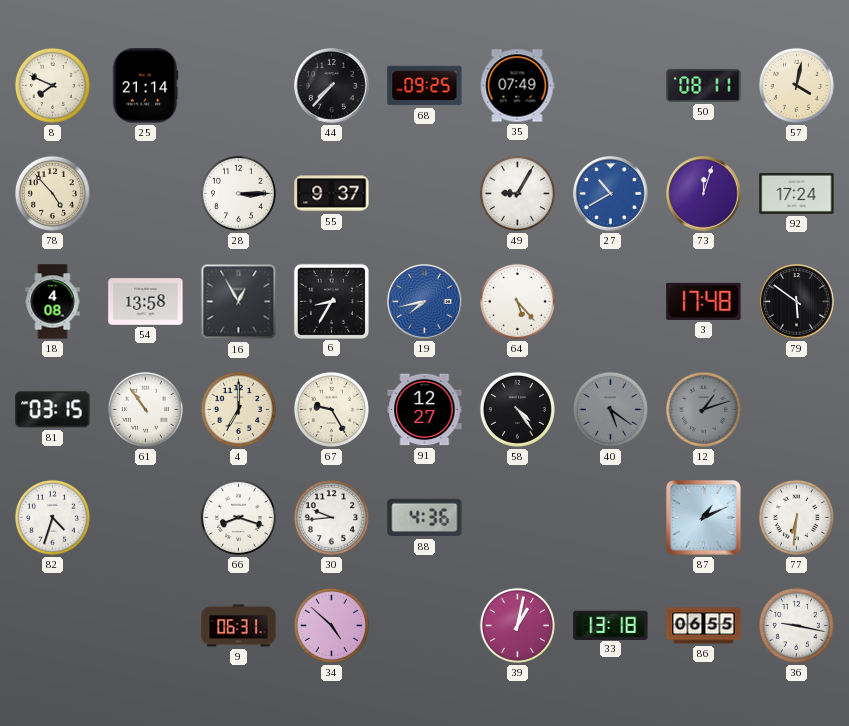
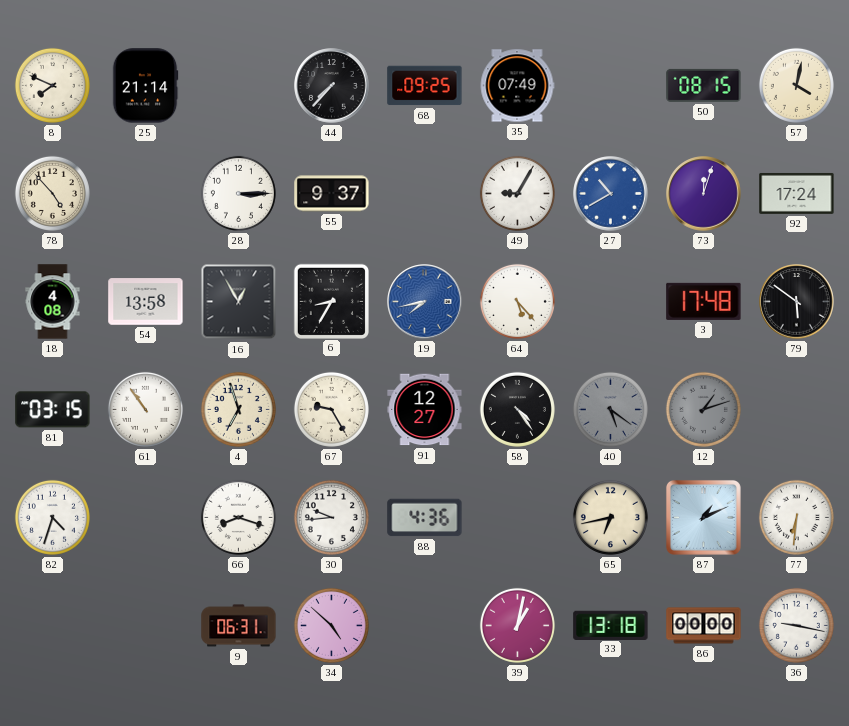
50: 08:11 -> 08:15
4: 7:00 -> 6:57
65: none -> 6:43
86: 06:55 -> 00:00
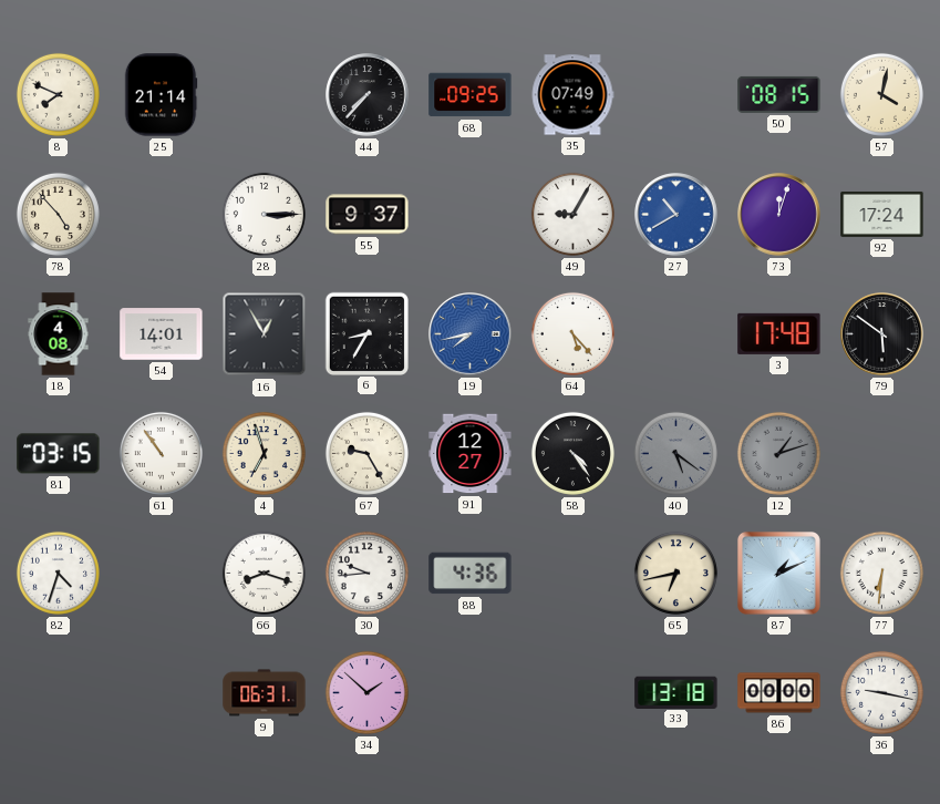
54: 13:58 -> 14:01
34: 4:52 -> 1:52
39: 1:02 -> none
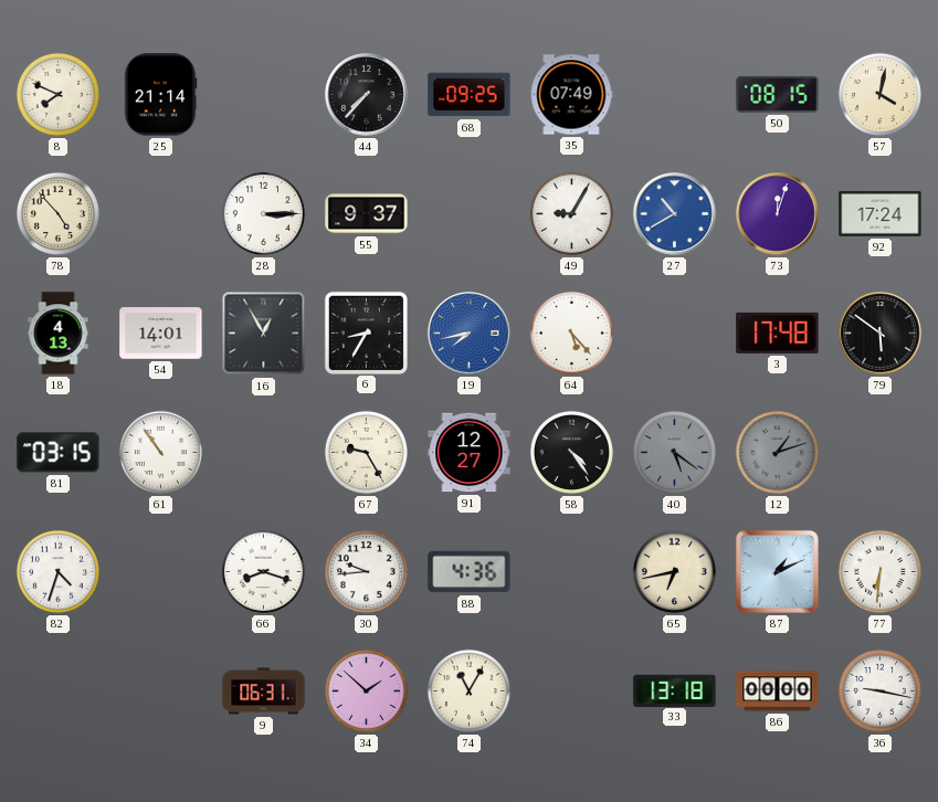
18: 4:08 -> 4:13
4: 6:57 -> none
74: none -> 11:05
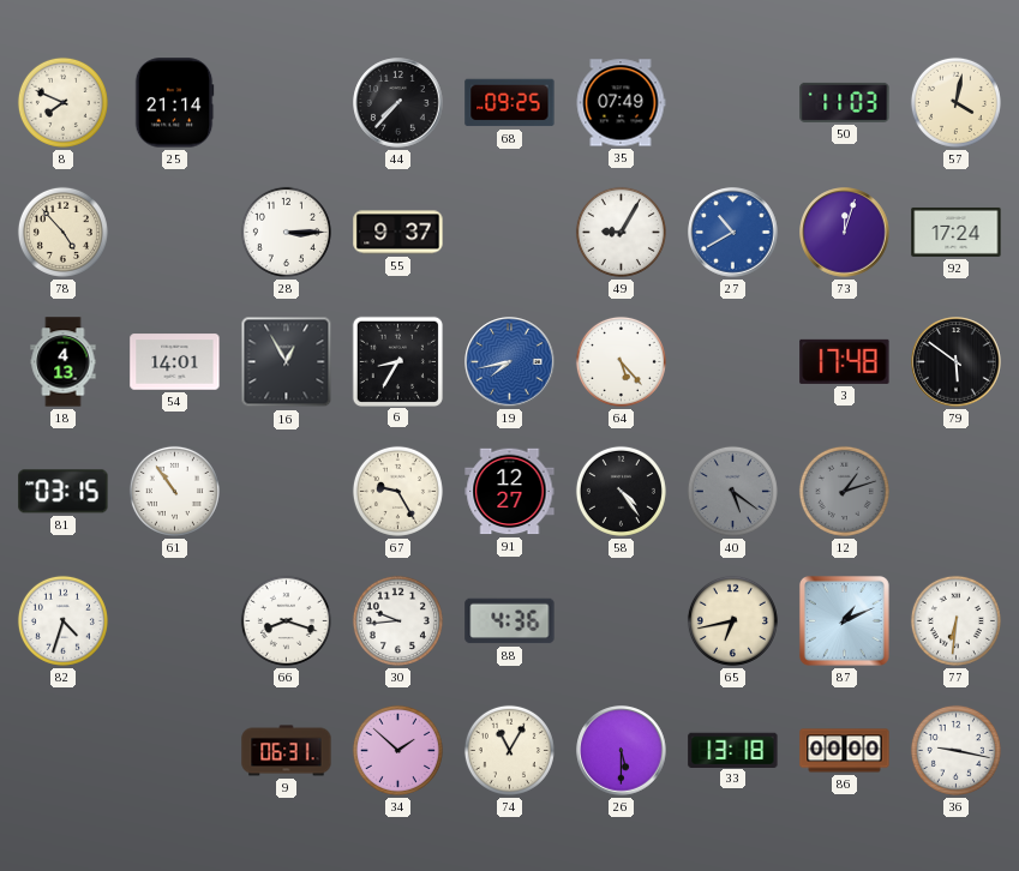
50: 08:15 -> 11:03
26: none -> 5:30
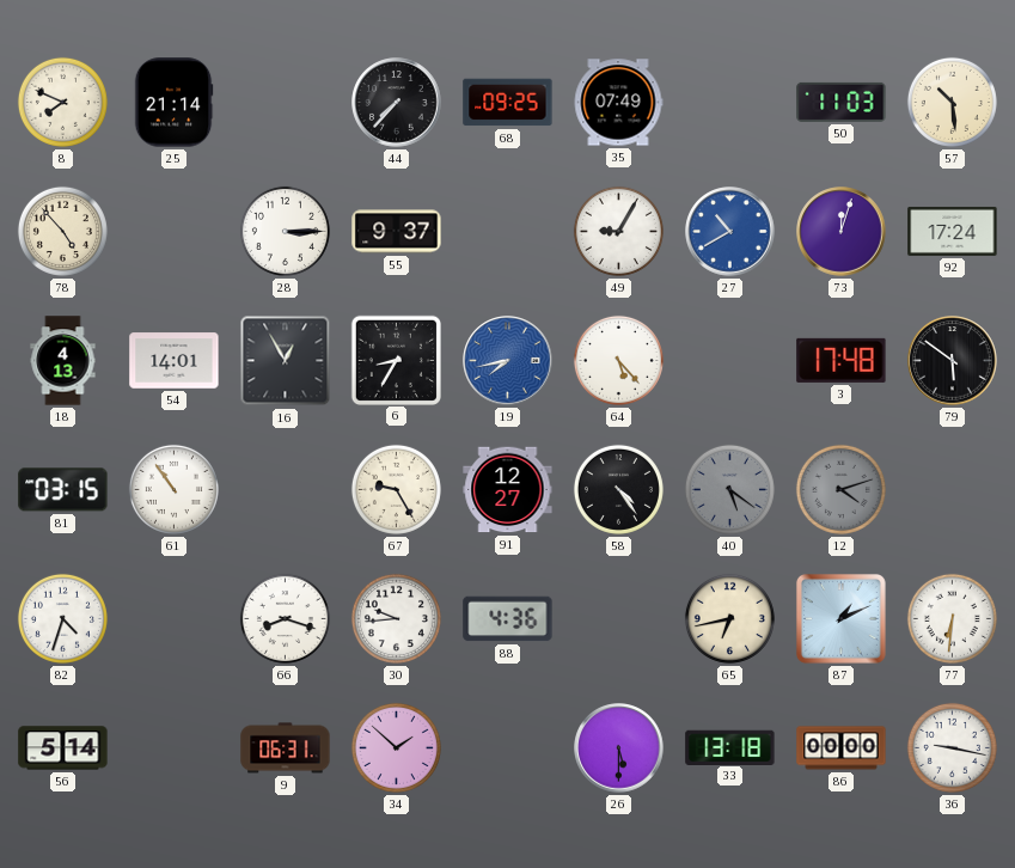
57: 4:02 -> 10:29
12: 1:12 -> 4:12
56: none -> 5:14
74: 11:05 -> none
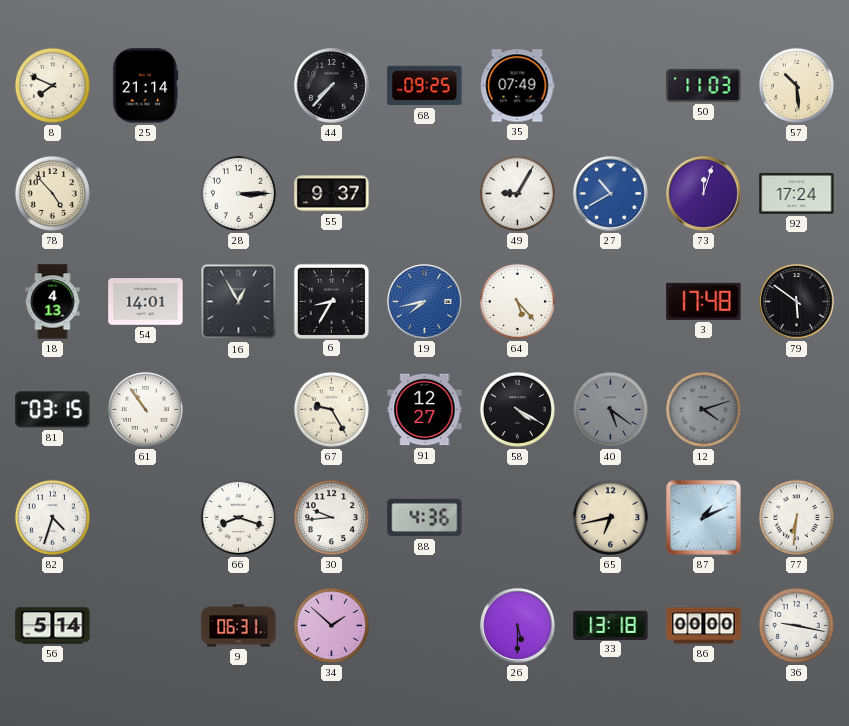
58: 4:24 -> 4:20
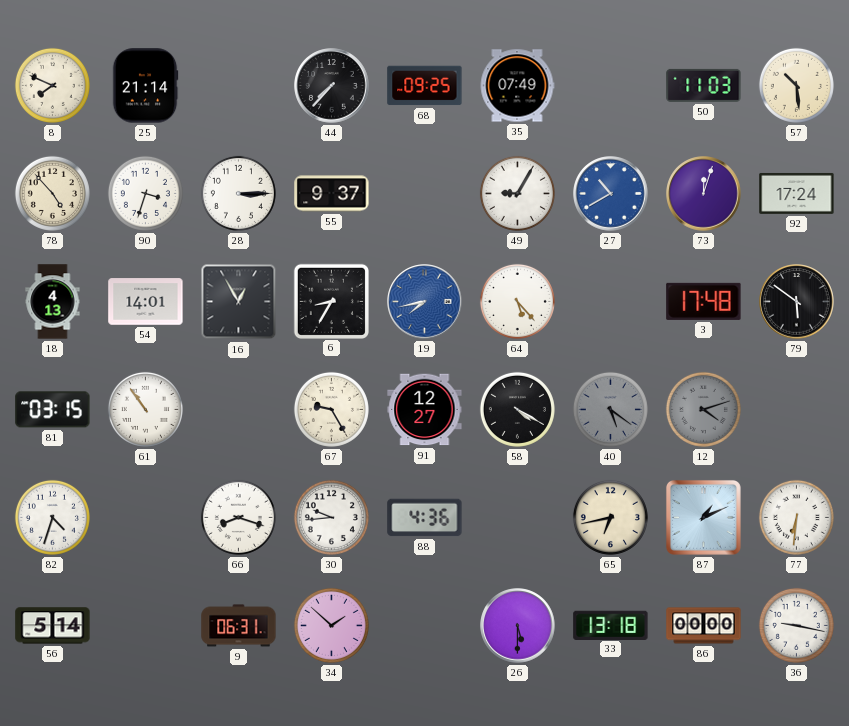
90: none -> 3:33
